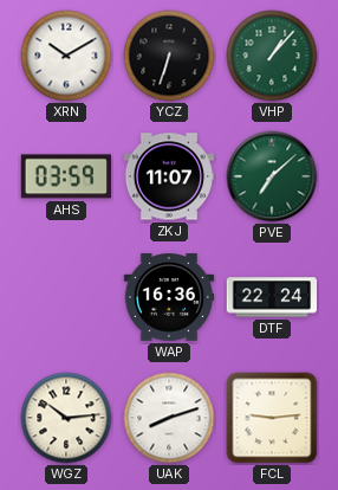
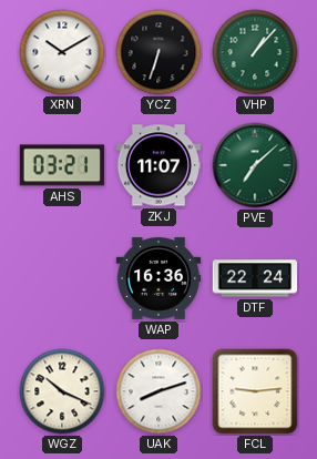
AHS: 03:59 -> 03:21
WGZ: 10:14 -> 10:19
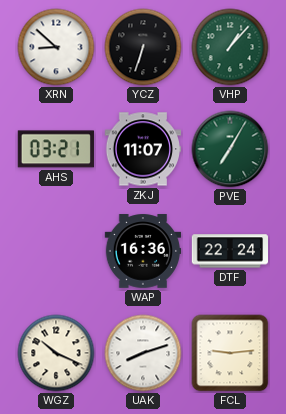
XRN: 10:10 -> 8:52
PVE: 7:08 -> 7:05
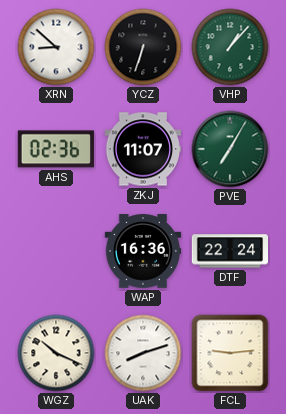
AHS: 03:21 -> 02:36
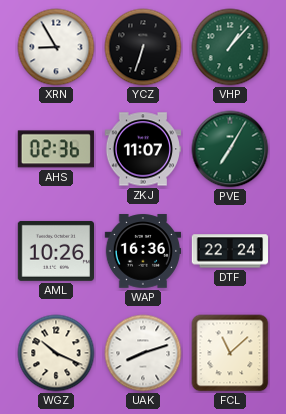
XRN: 8:52 -> 8:55
AML: none -> 10:26
FCL: 9:14 -> 11:08
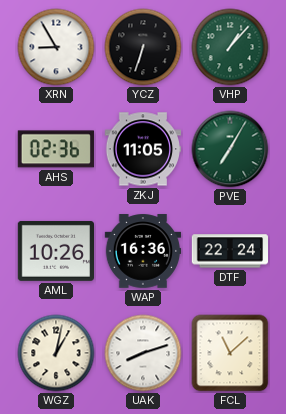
ZKJ: 11:07 -> 11:05
WGZ: 10:19 -> 1:02
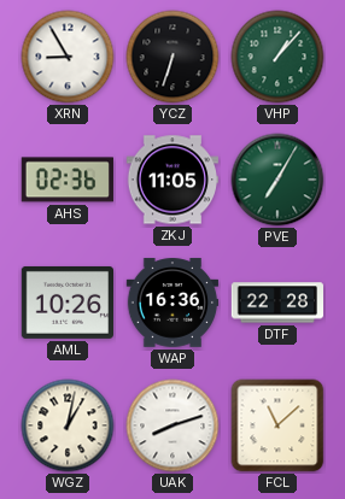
DTF: 22:24 -> 22:28
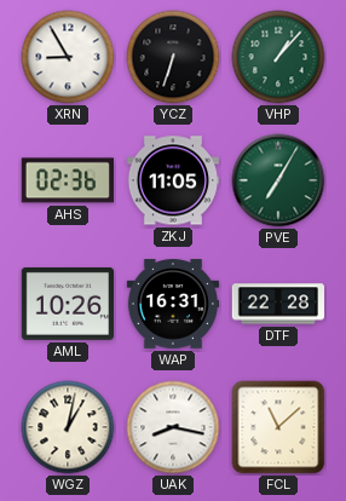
WAP: 16:36 -> 16:31
UAK: 8:12 -> 8:17
